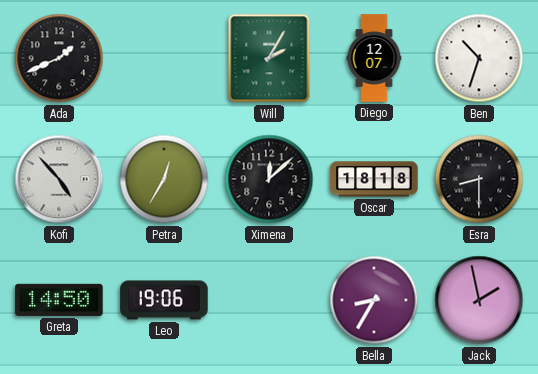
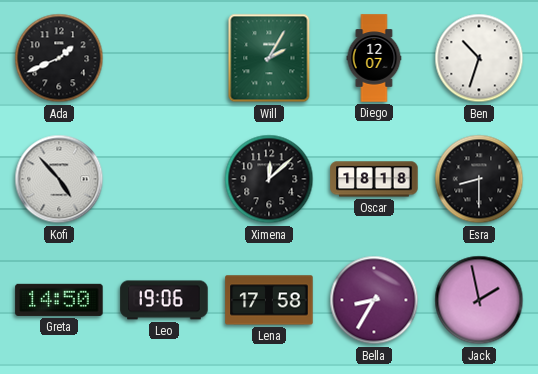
Petra: 12:35 -> none
Lena: none -> 17:58
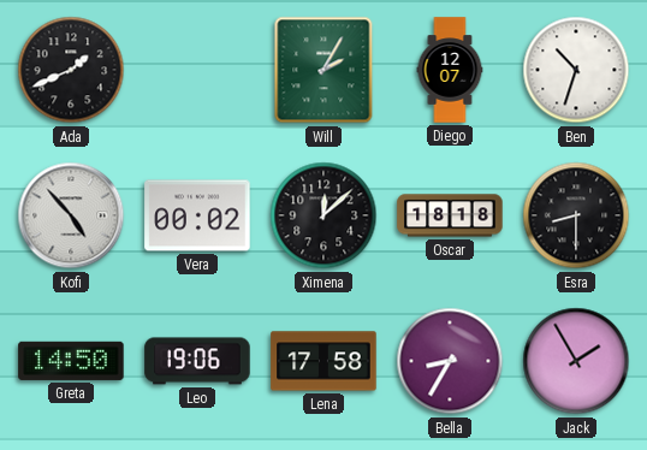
Vera: none -> 00:02
Jack: 1:58 -> 1:55
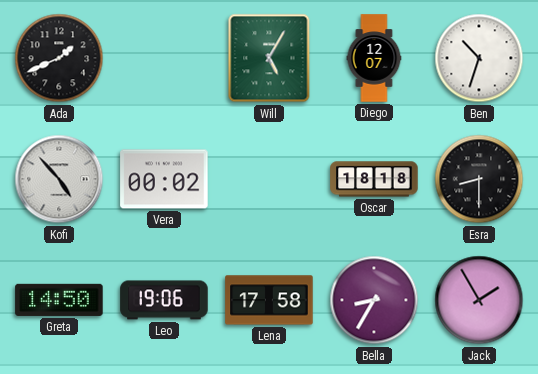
Will: 2:05 -> 5:05
Ximena: 12:08 -> none
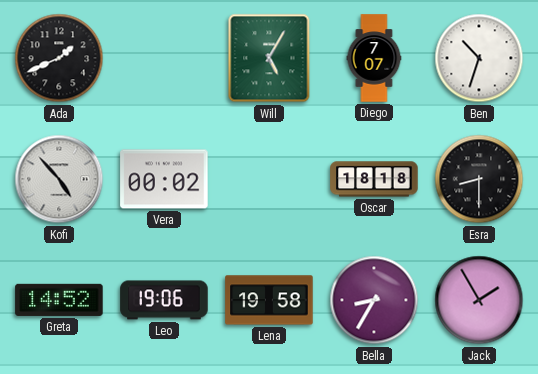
Diego: 12:07 -> 7:07
Greta: 14:50 -> 14:52
Lena: 17:58 -> 19:58
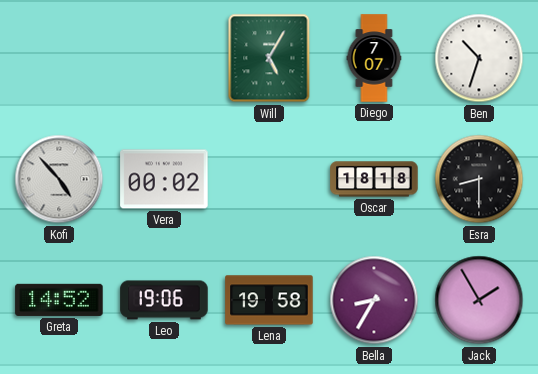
Ada: 1:41 -> none
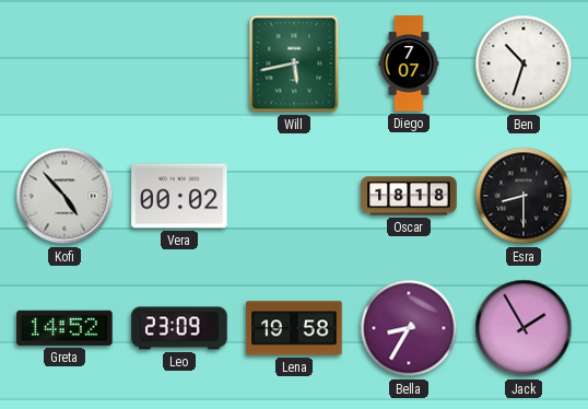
Will: 5:05 -> 5:43
Leo: 19:06 -> 23:09
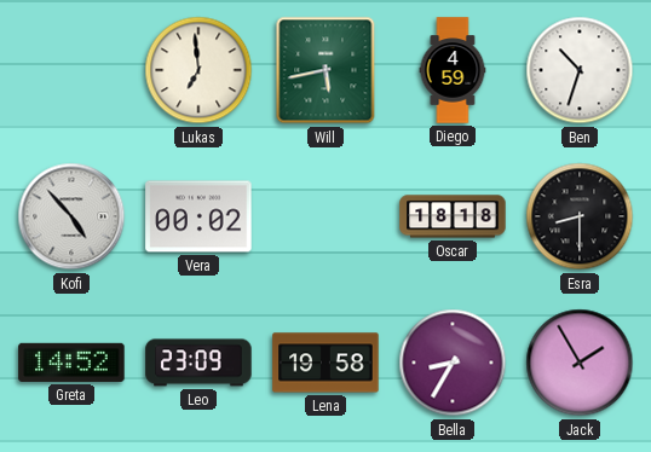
Lukas: none -> 6:59
Diego: 7:07 -> 4:59
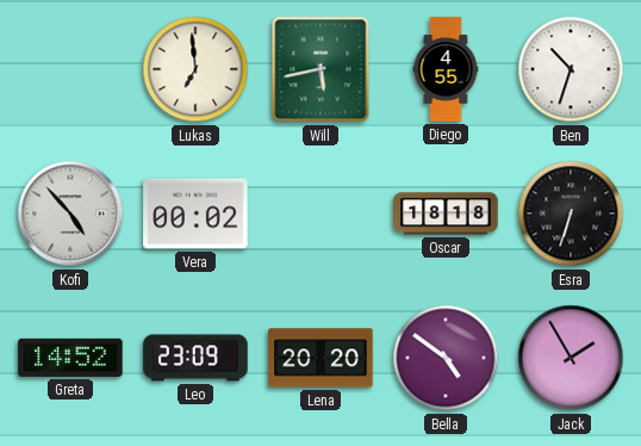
Diego: 4:59 -> 4:55
Esra: 8:30 -> 6:33
Lena: 19:58 -> 20:20
Bella: 8:35 -> 4:51
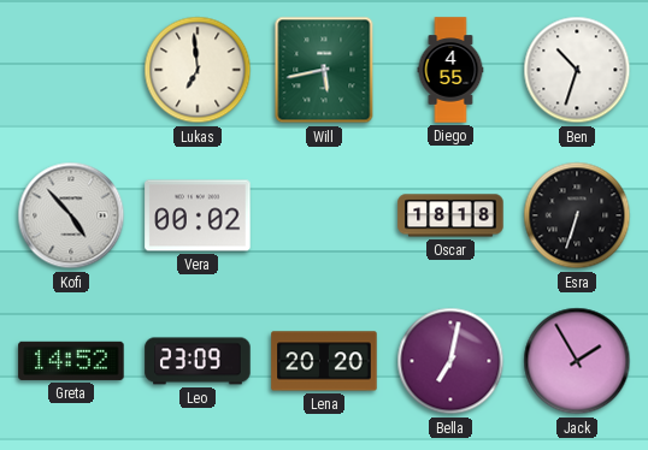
Bella: 4:51 -> 7:02
